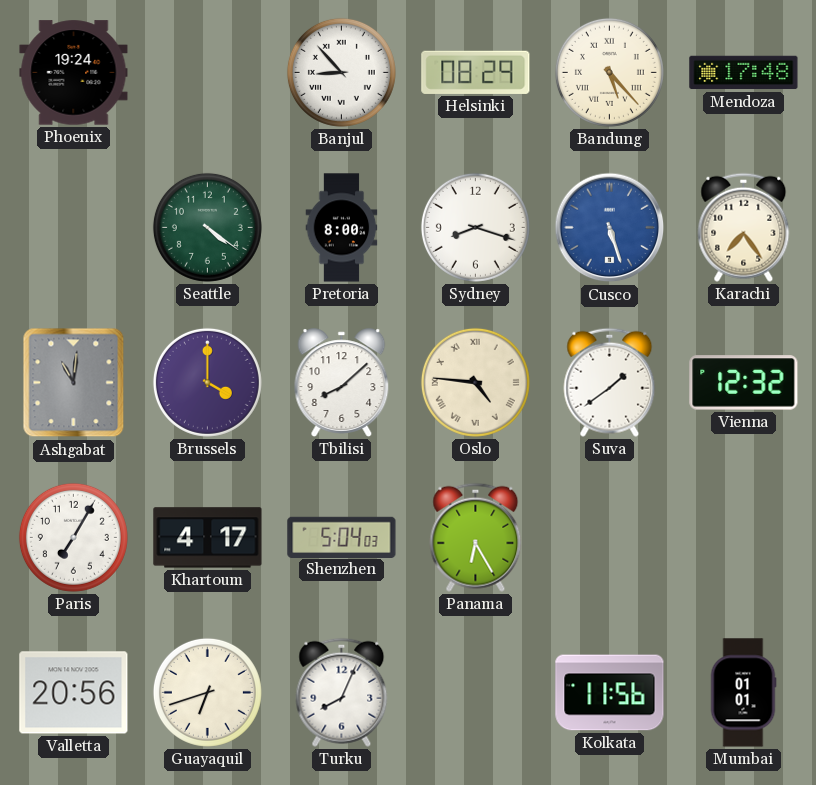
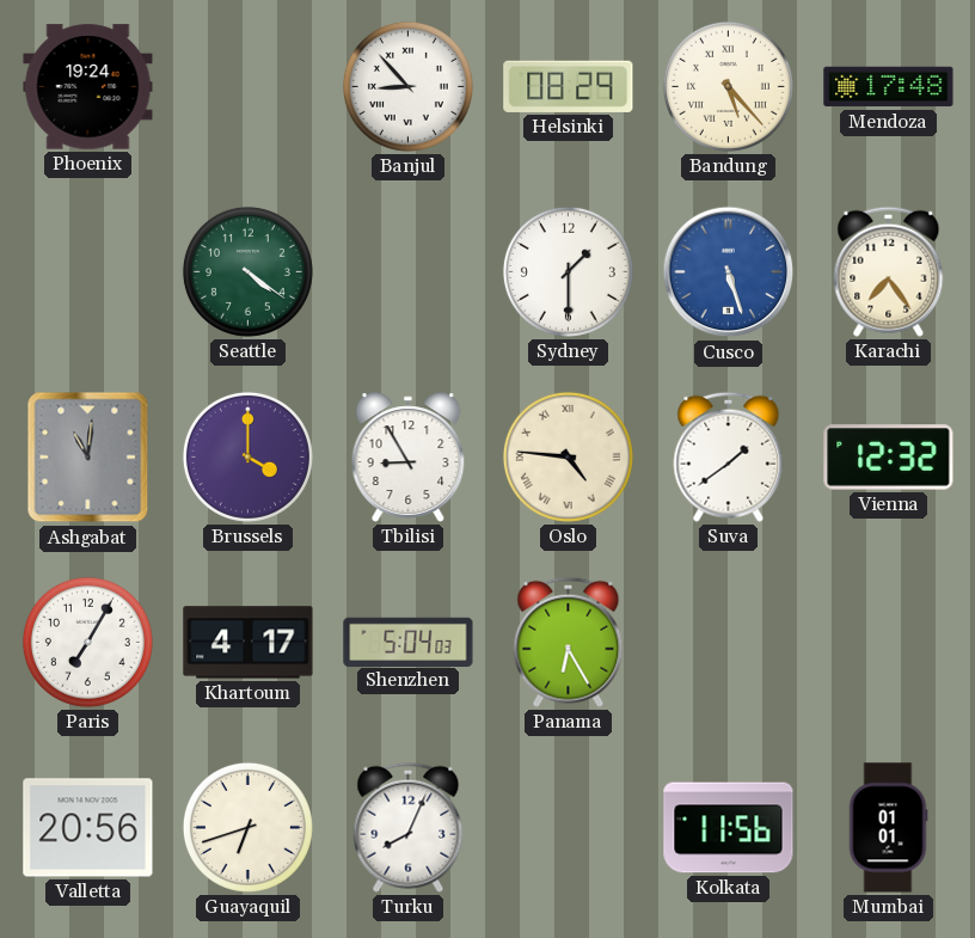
Pretoria: 8:00 -> none
Sydney: 8:18 -> 1:30
Tbilisi: 8:08 -> 8:55
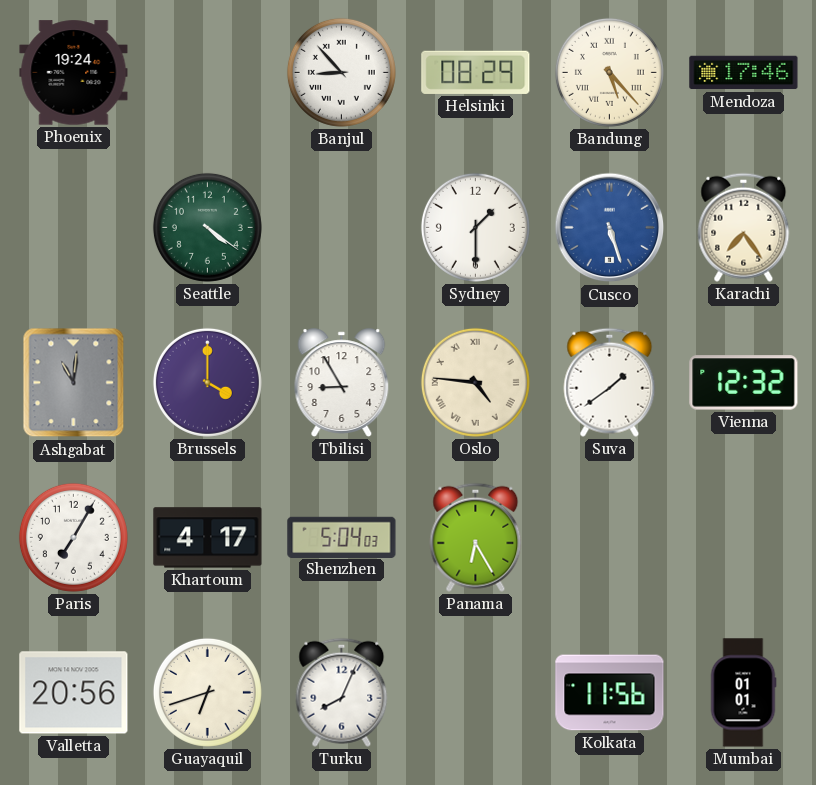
Mendoza: 17:48 -> 17:46
